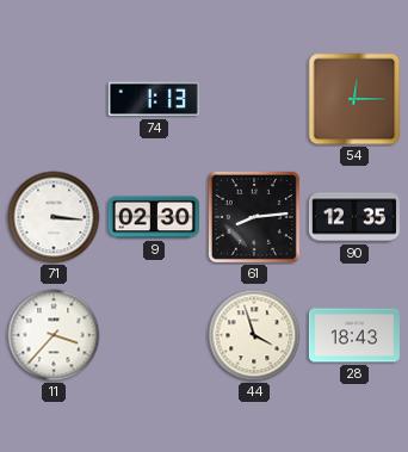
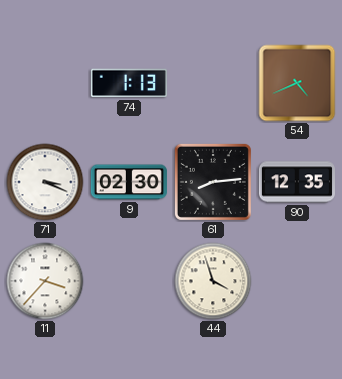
54: 12:15 -> 4:41
71: 3:16 -> 3:19
28: 18:43 -> none
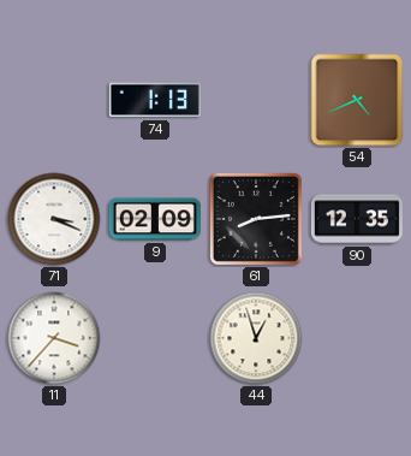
9: 02:30 -> 02:09
44: 3:57 -> 12:57
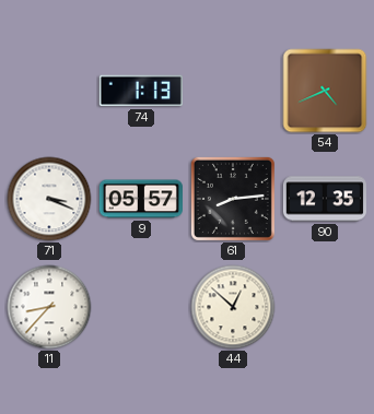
9: 02:09 -> 05:57
11: 3:37 -> 8:37
44: 12:57 -> 12:52
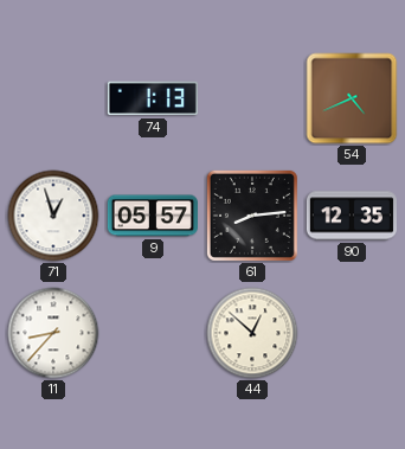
71: 3:19 -> 12:57
